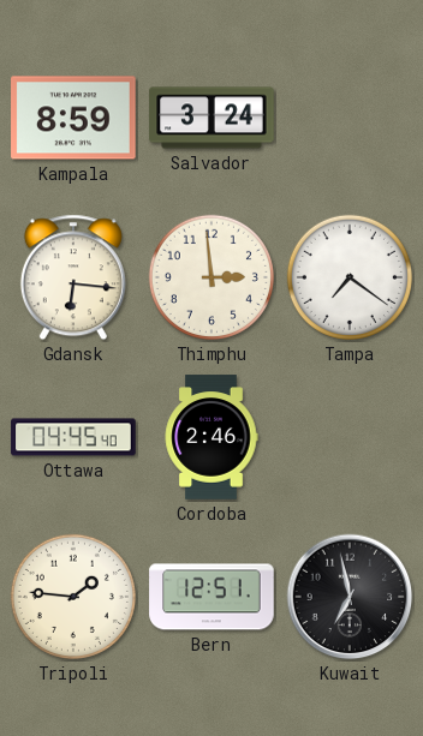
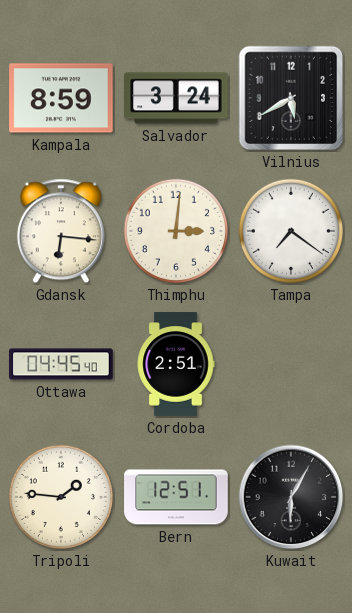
Vilnius: none -> 5:40
Thimphu: 2:59 -> 3:01
Cordoba: 2:46 -> 2:51
Kuwait: 6:58 -> 6:05
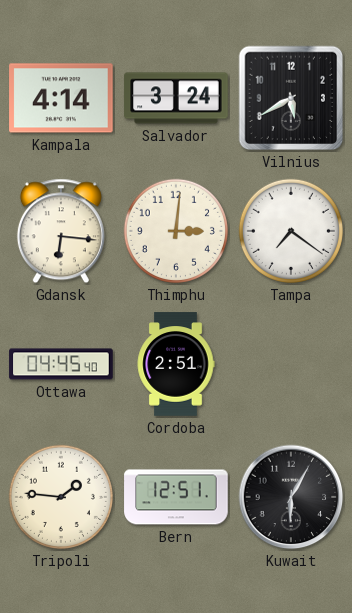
Kampala: 8:59 -> 4:14
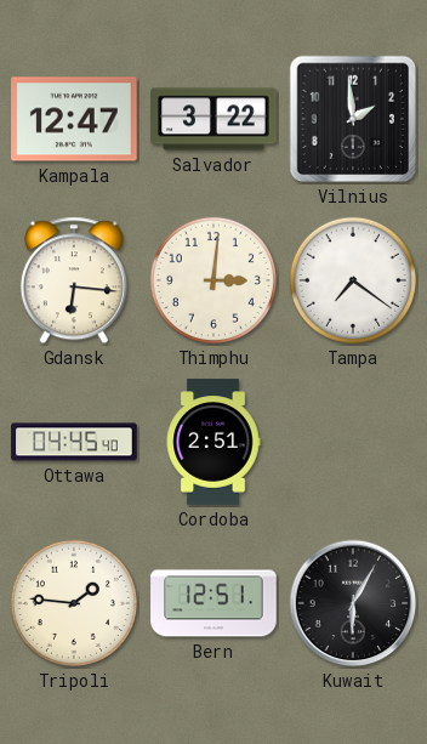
Kampala: 4:14 -> 12:47
Salvador: 3:24 -> 3:22
Vilnius: 5:40 -> 1:59
